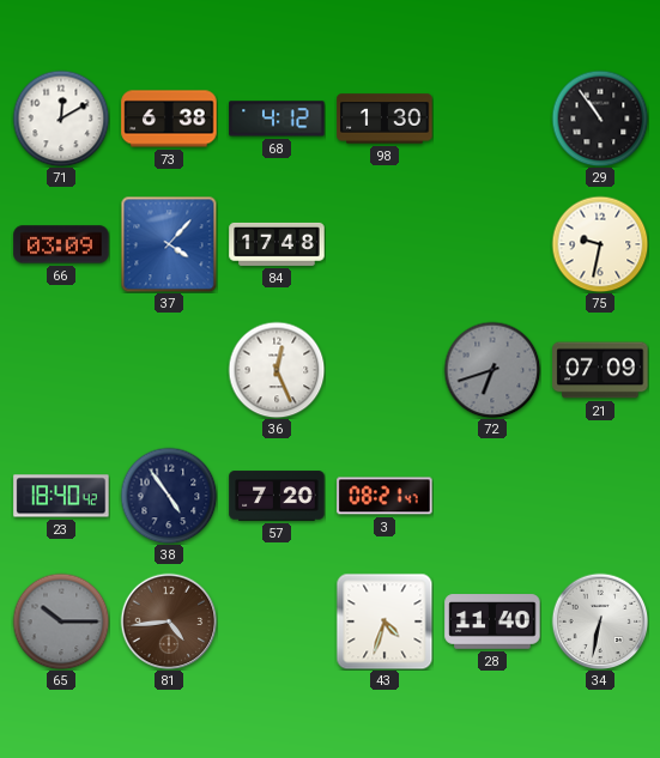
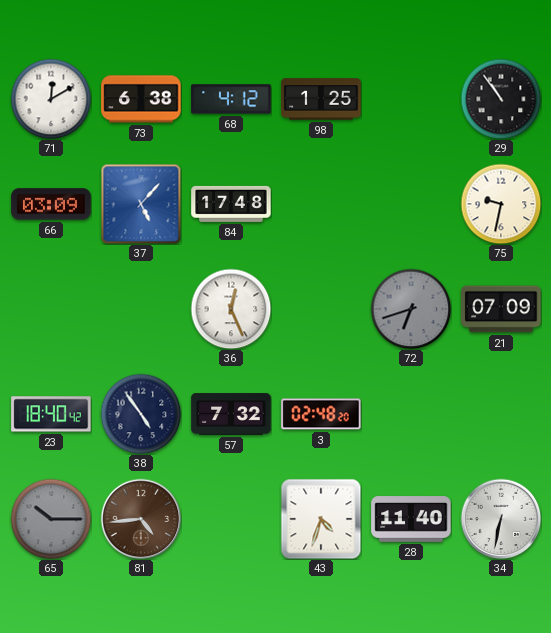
98: 1:30 -> 1:25
37: 4:07 -> 5:07
57: 7:20 -> 7:32
3: 08:21 -> 02:48
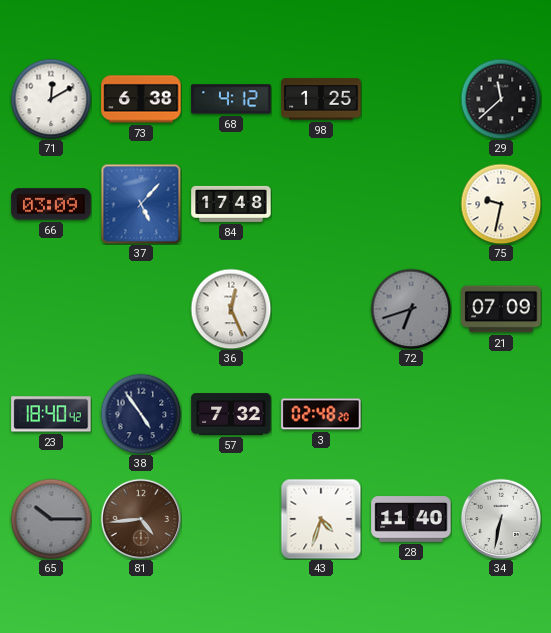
29: 10:54 -> 11:38
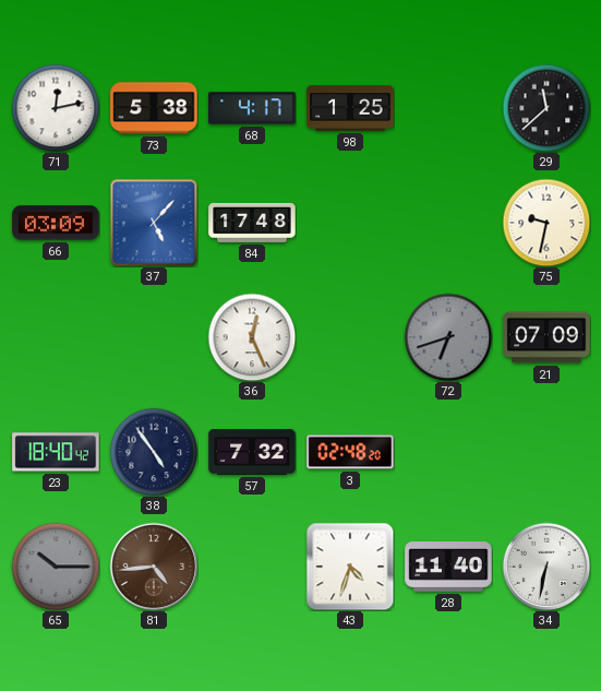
71: 12:10 -> 12:13
73: 6:38 -> 5:38
68: 4:12 -> 4:17
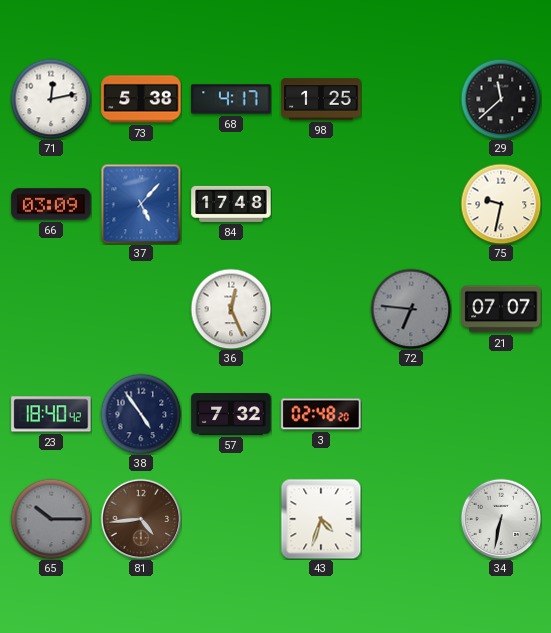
72: 6:42 -> 6:46
21: 07:09 -> 07:07
28: 11:40 -> none
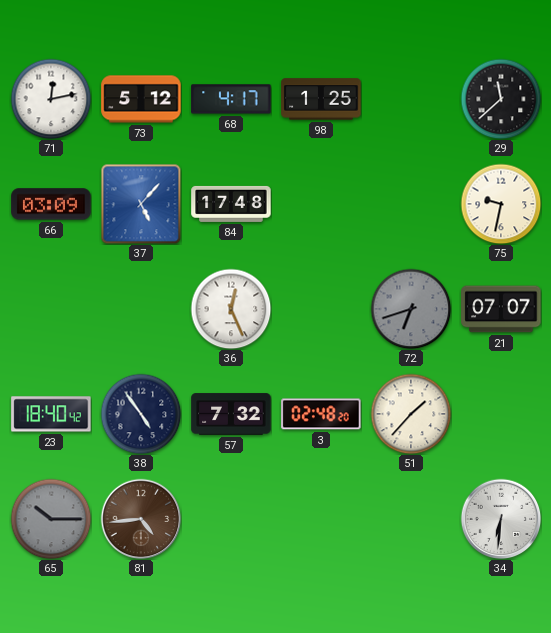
73: 5:38 -> 5:12
72: 6:46 -> 6:42
51: none -> 1:37
43: 4:33 -> none
34: 6:32 -> 6:31
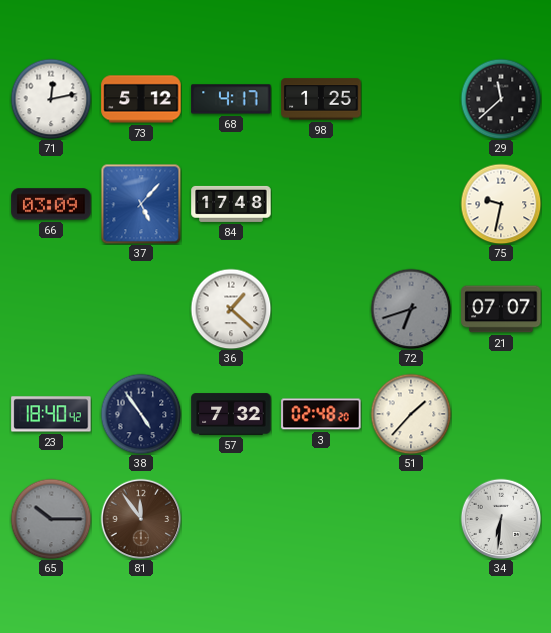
36: 12:26 -> 1:22
81: 4:44 -> 11:54
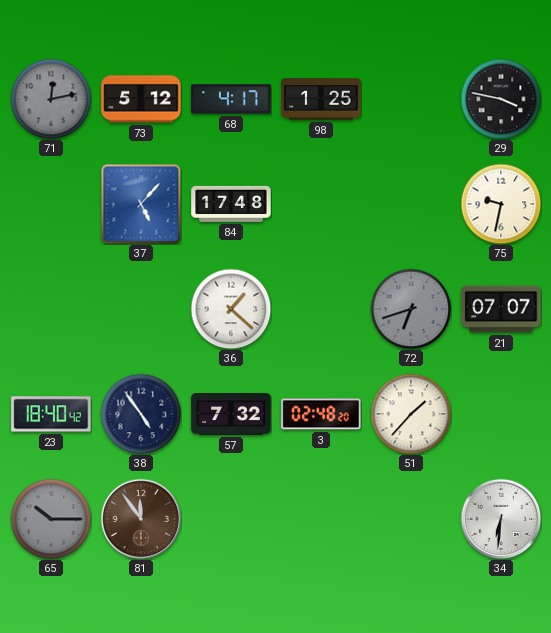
71 dial: white -> grey
29: 11:38 -> 3:47
66: 03:09 -> none
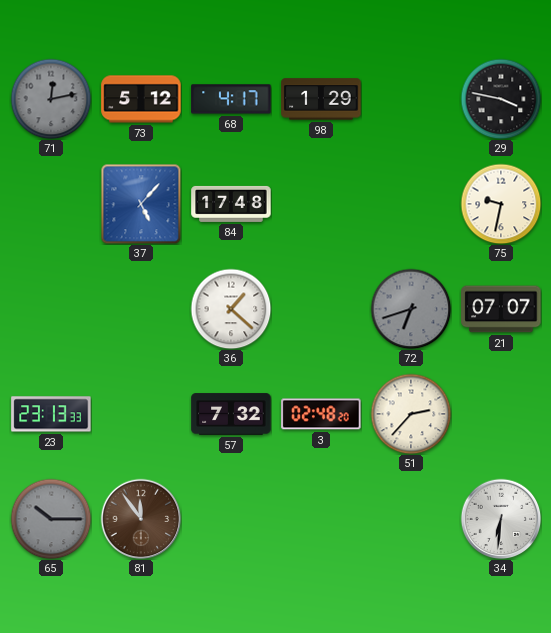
98: 1:25 -> 1:29
23: 18:40 -> 23:13
38: 4:54 -> none
51: 1:37 -> 2:37
